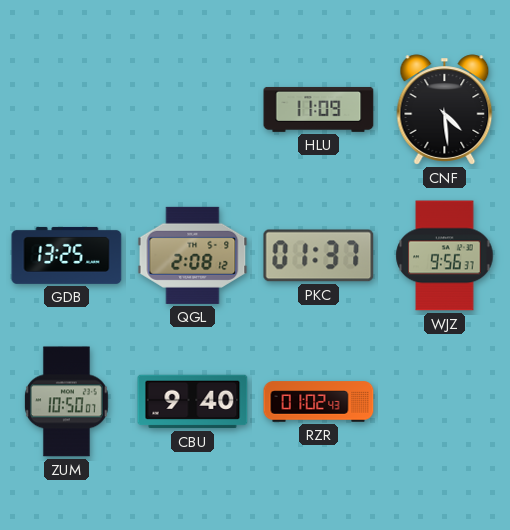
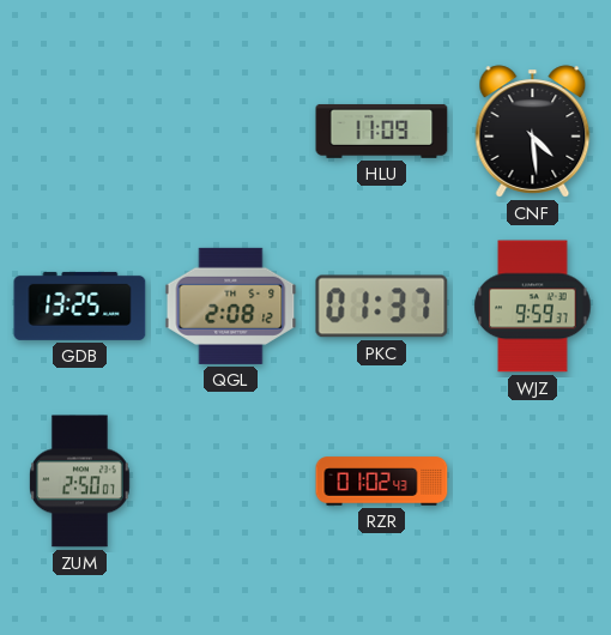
WJZ: 9:56 -> 9:59
ZUM: 10:50 -> 2:50
CBU: 9:40 -> none
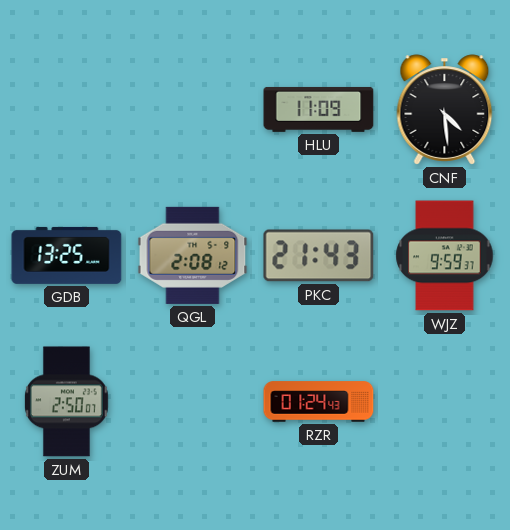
PKC: 01:37 -> 21:43
RZR: 01:02 -> 01:24
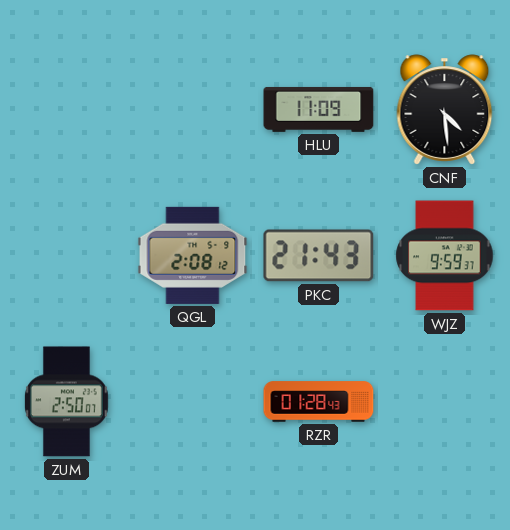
GDB: 13:25 -> none
RZR: 01:24 -> 01:28
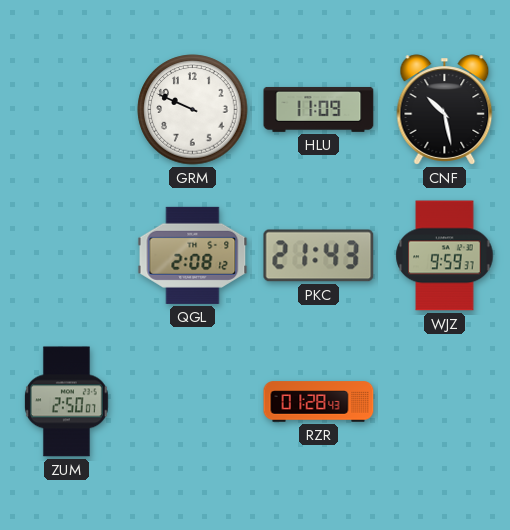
GRM: none -> 9:49
CNF: 4:29 -> 10:28
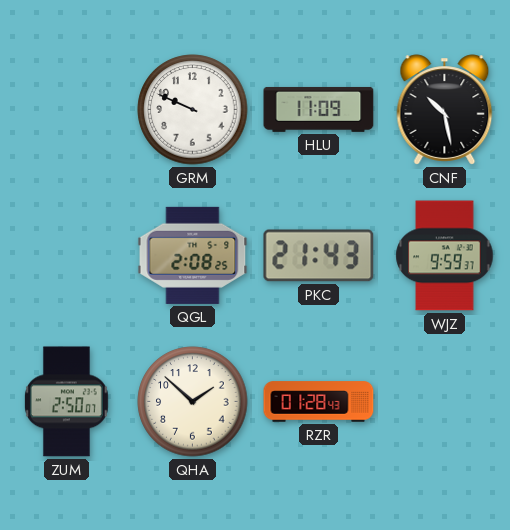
QGL: 2:08:12 -> 2:08:25
QHA: none -> 1:52
